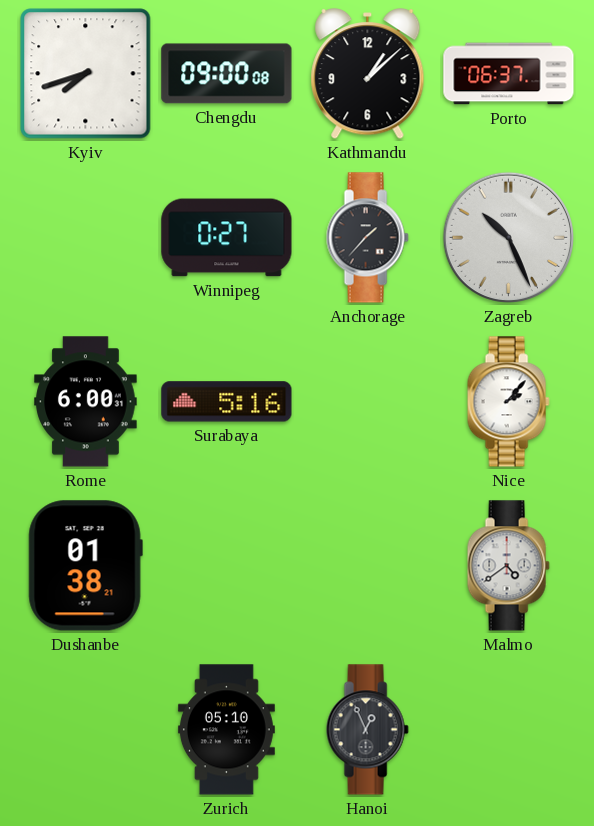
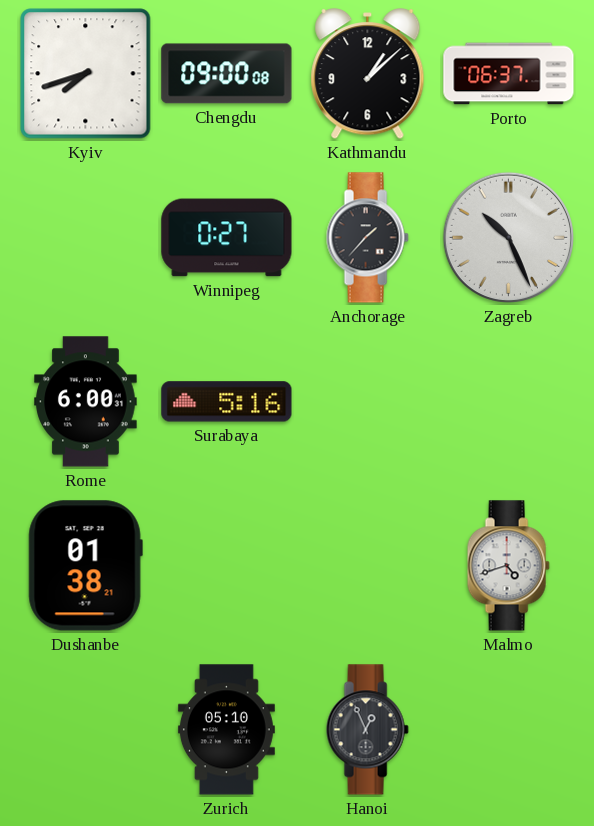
Nice: 2:07 -> none
Malmo: 4:39 -> 4:42
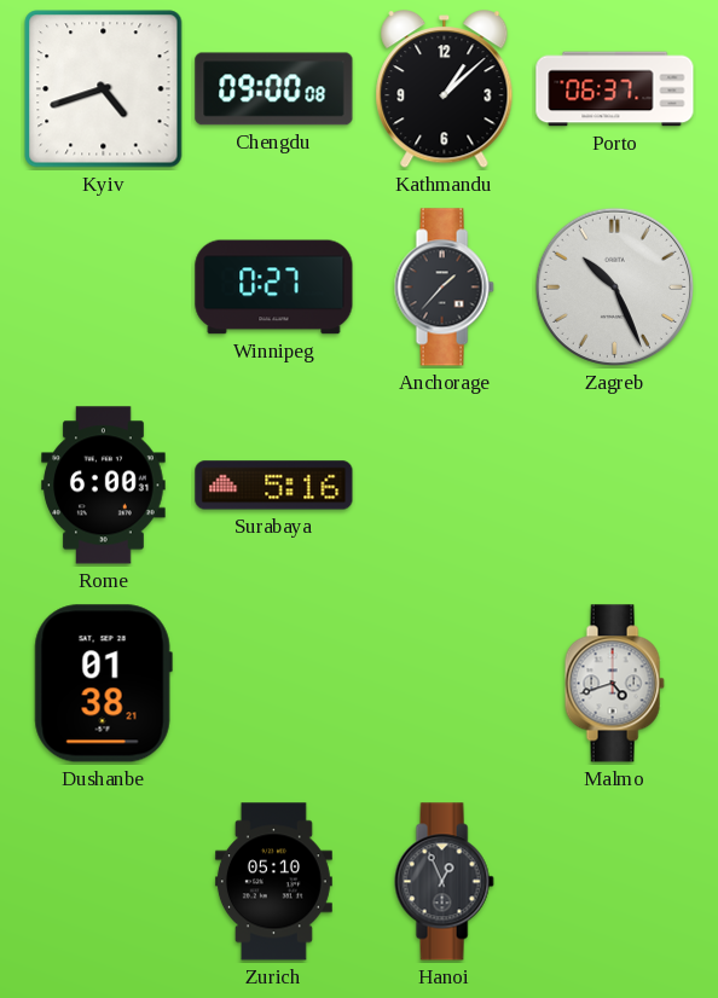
Kyiv: 7:42 -> 4:42
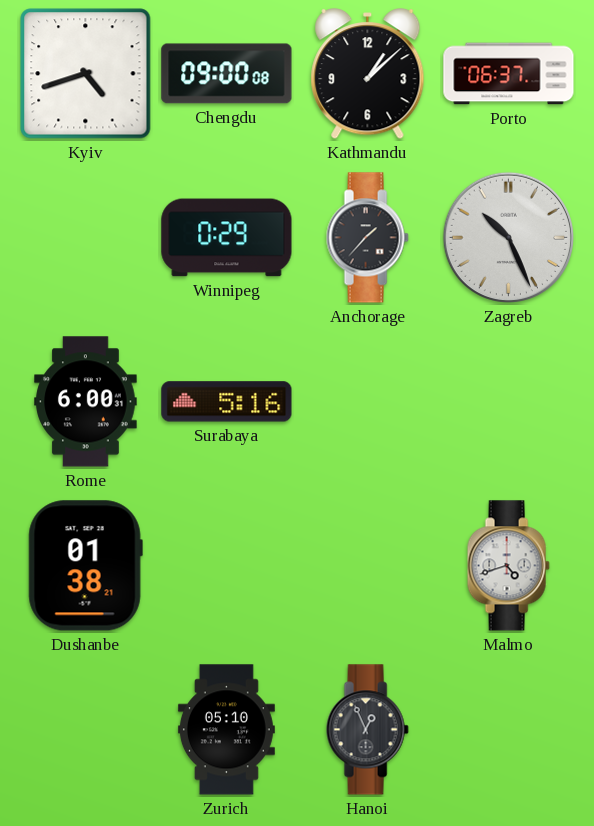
Winnipeg: 0:27 -> 0:29
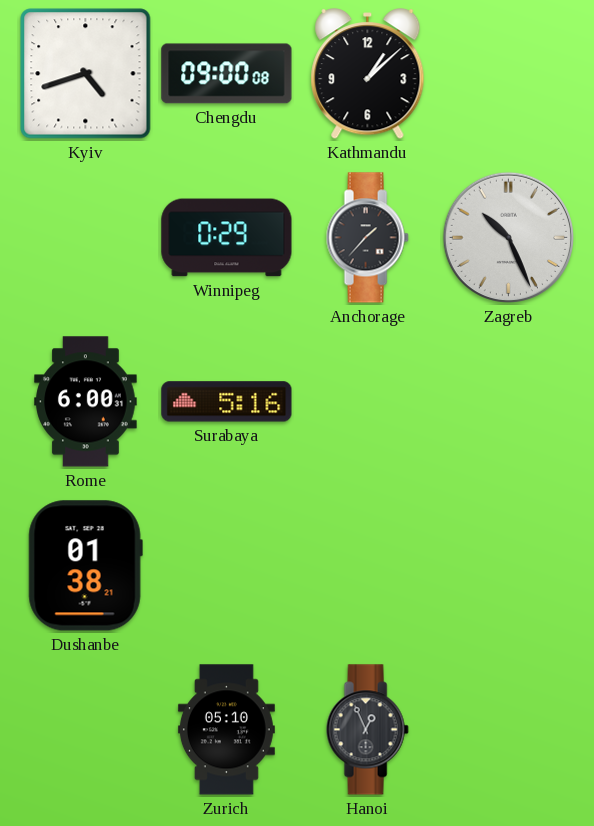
Porto: 06:37 -> none
Malmo: 4:42 -> none
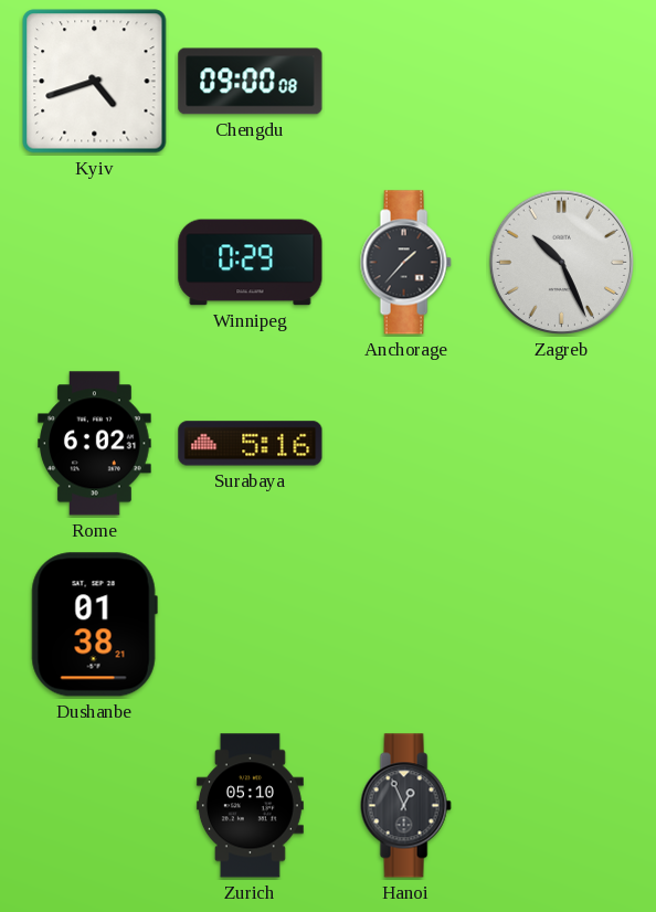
Kathmandu: 1:08 -> none
Rome: 6:00 -> 6:02
